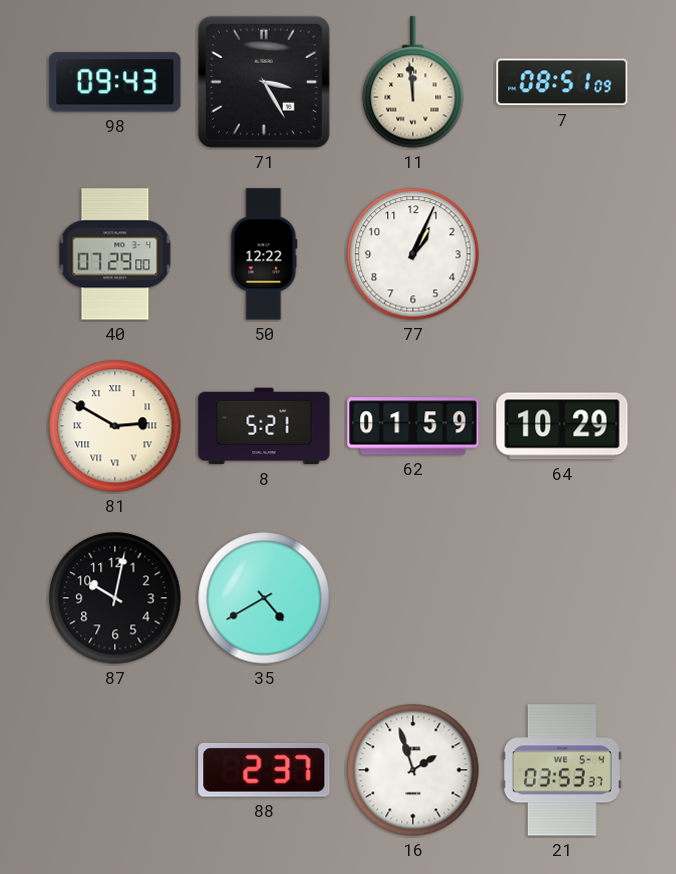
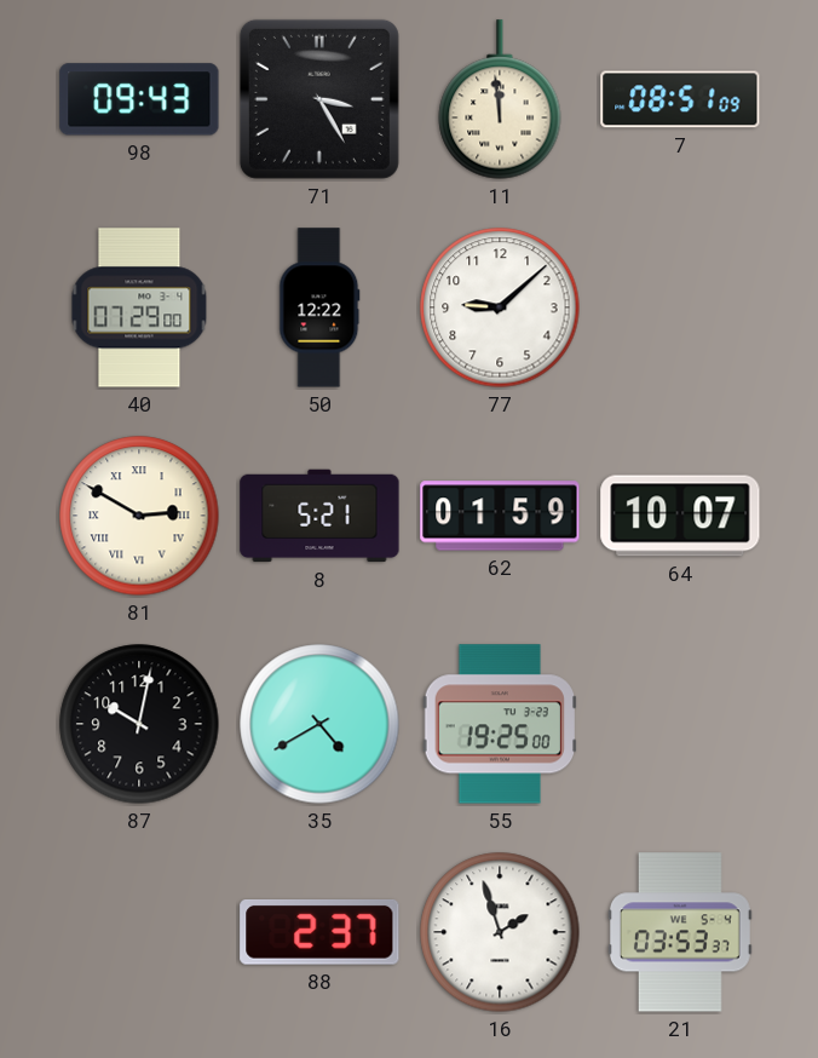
77: 1:04 -> 9:08
64: 10:29 -> 10:07
55: none -> 19:25
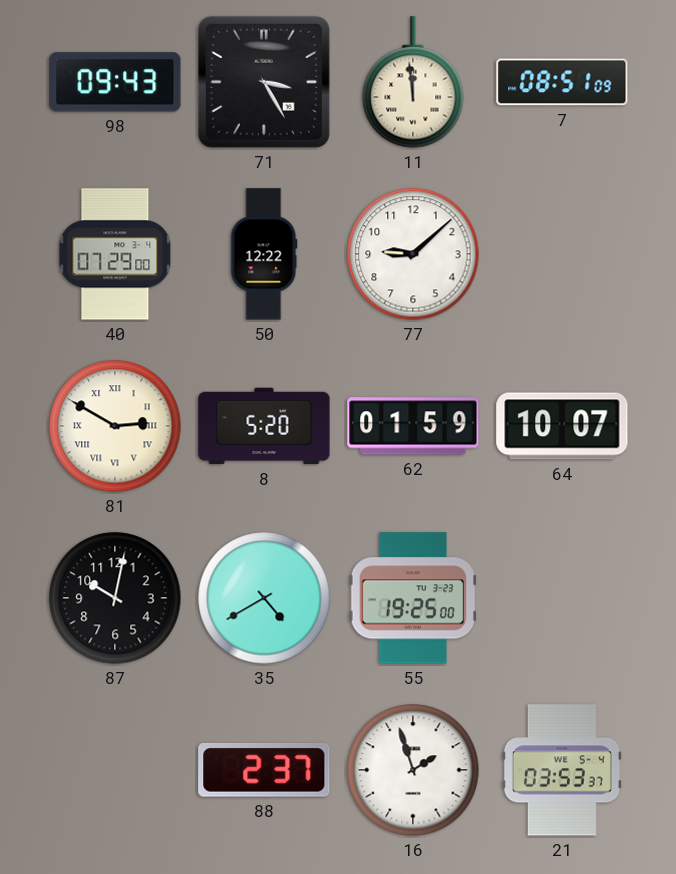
8: 5:21 -> 5:20
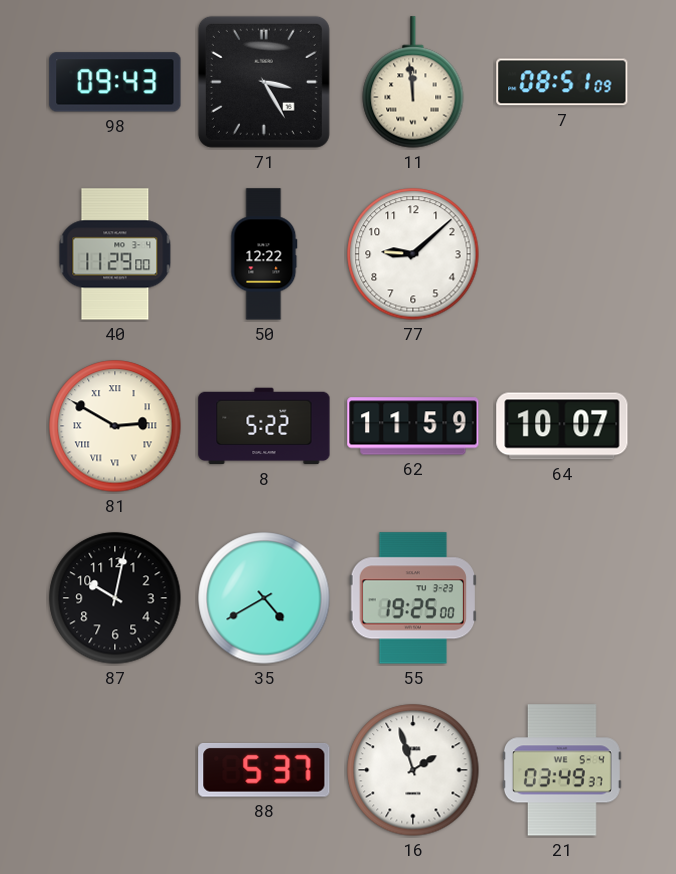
40: 07:29 -> 11:29
8: 5:20 -> 5:22
62: 01:59 -> 11:59
88: 2:37 -> 5:37
21: 03:53 -> 03:49
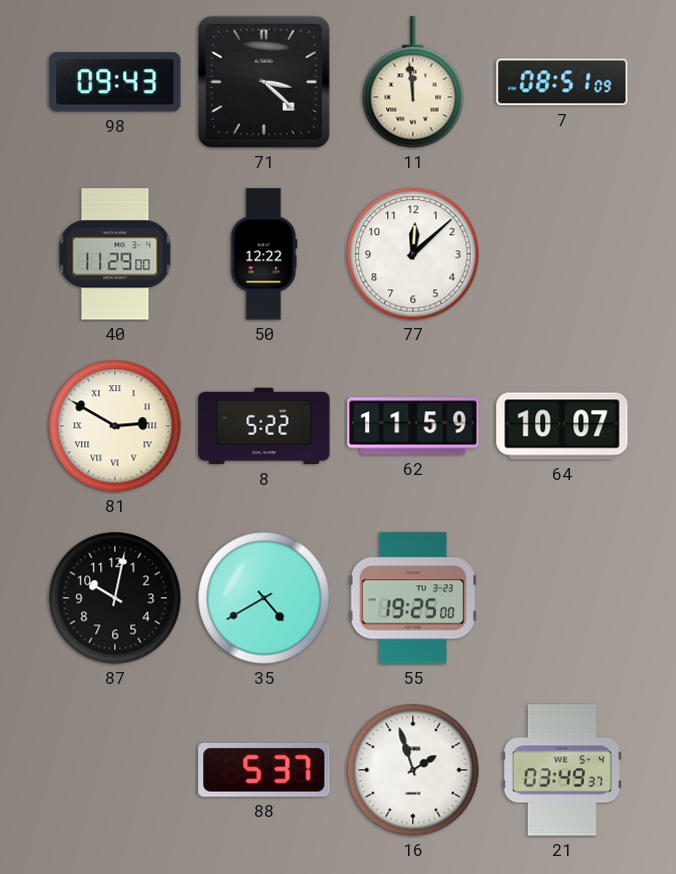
71: 3:25 -> 3:22
77: 9:08 -> 12:08
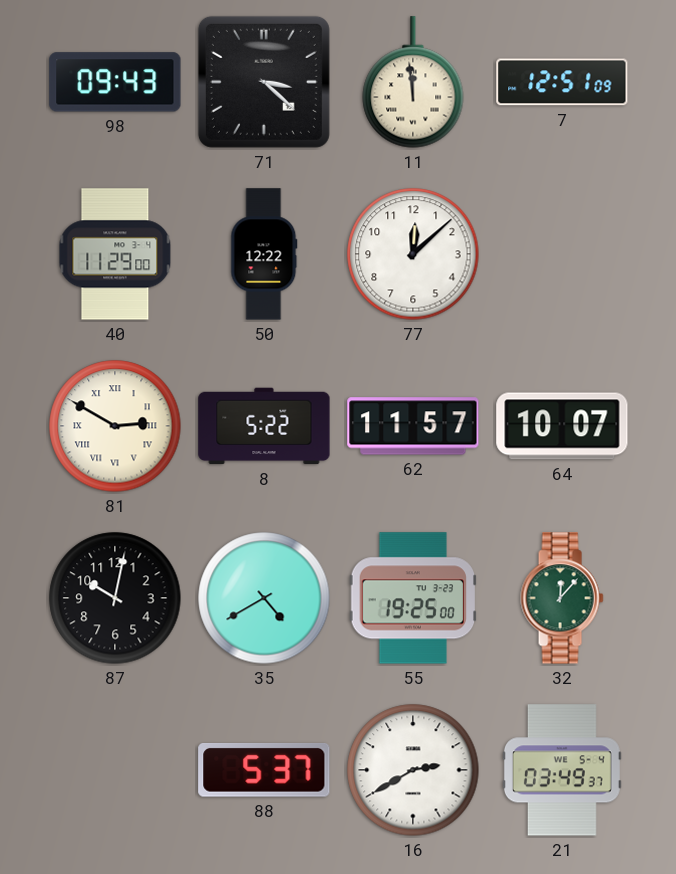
7: 08:51 -> 12:51
62: 11:59 -> 11:57
32: none -> 12:07
16: 1:57 -> 2:40
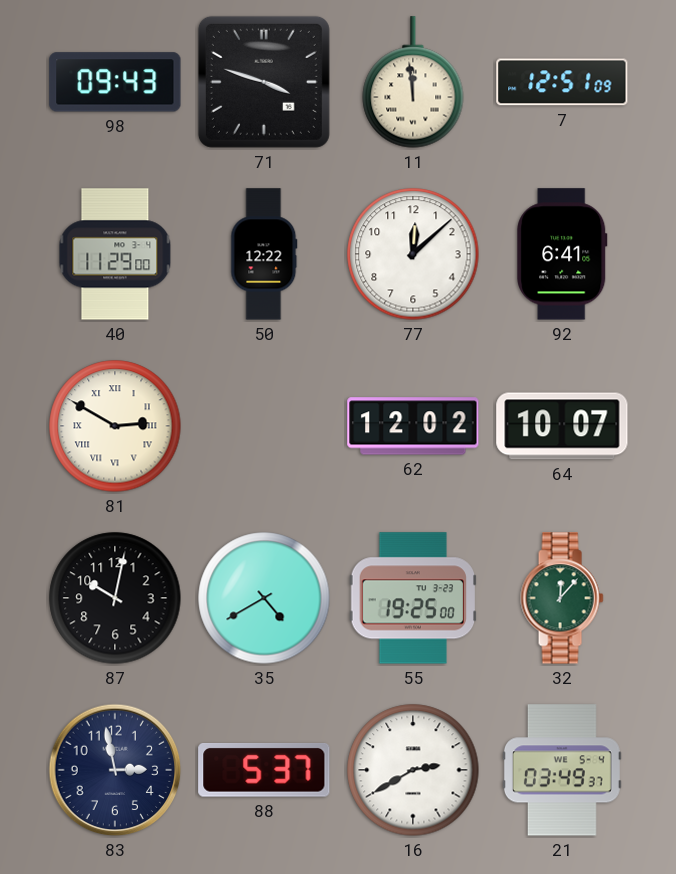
71: 3:22 -> 3:48
92: none -> 6:41
8: 5:22 -> none
62: 11:57 -> 12:02
83: none -> 2:58
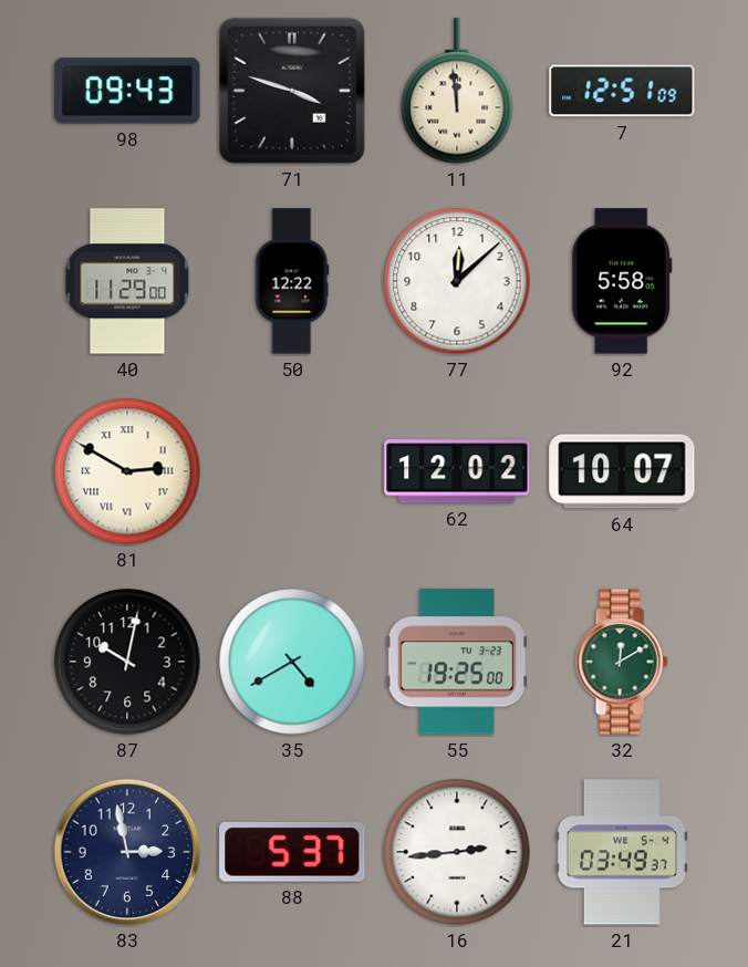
92: 6:41 -> 5:58
32: 12:07 -> 12:10
16: 2:40 -> 2:44
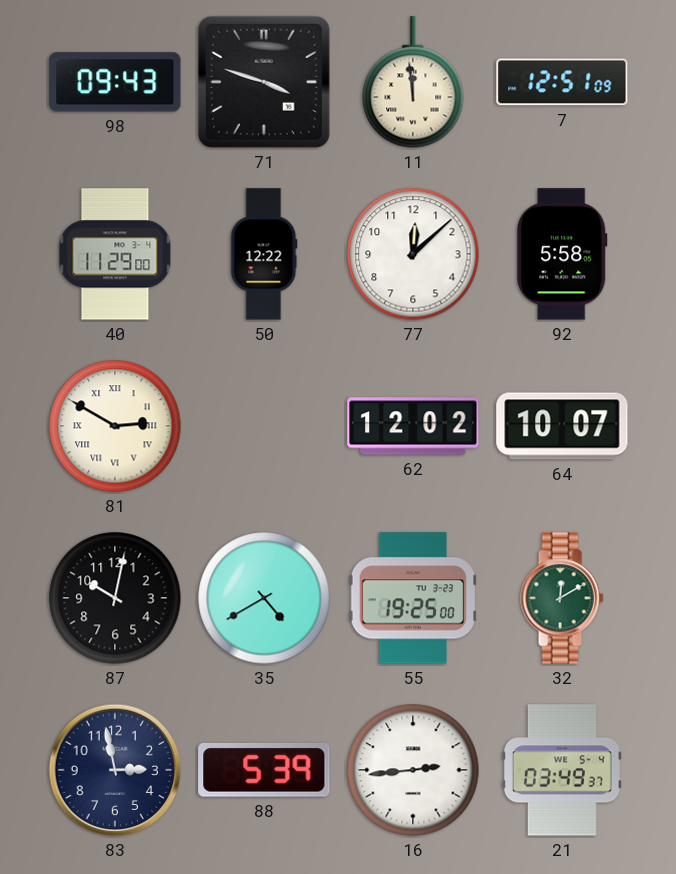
88: 5:37 -> 5:39
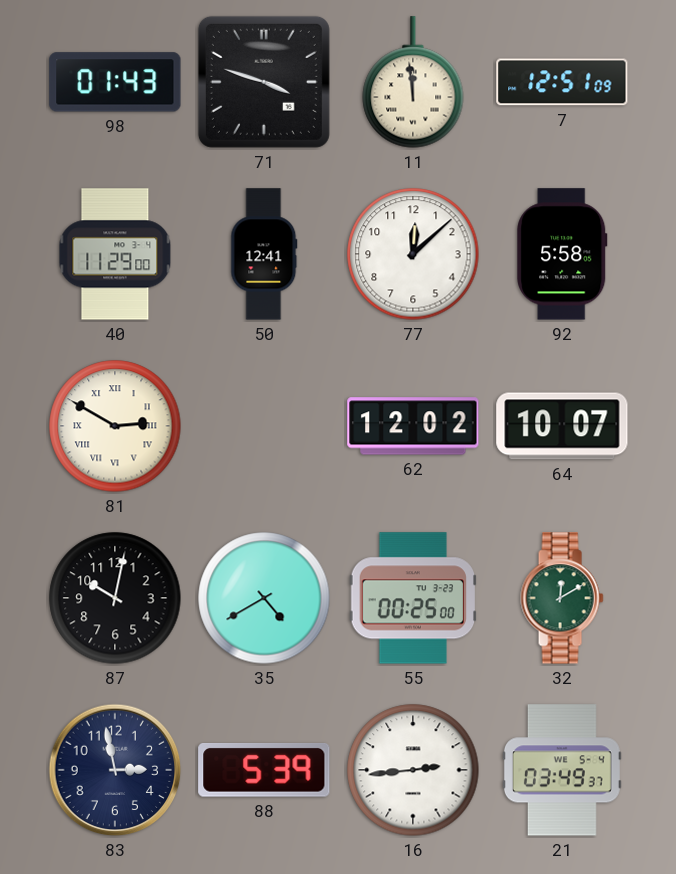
98: 09:43 -> 01:43
50: 12:22 -> 12:41
55: 19:25 -> 00:25
